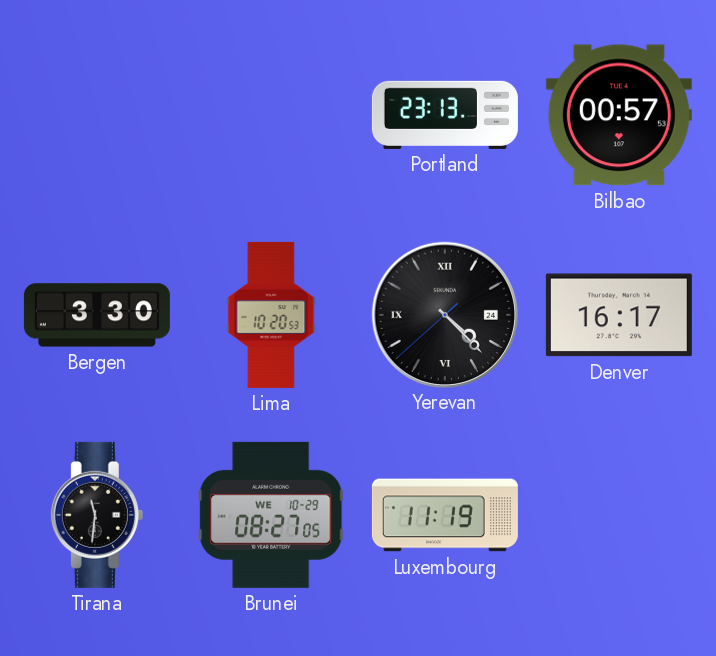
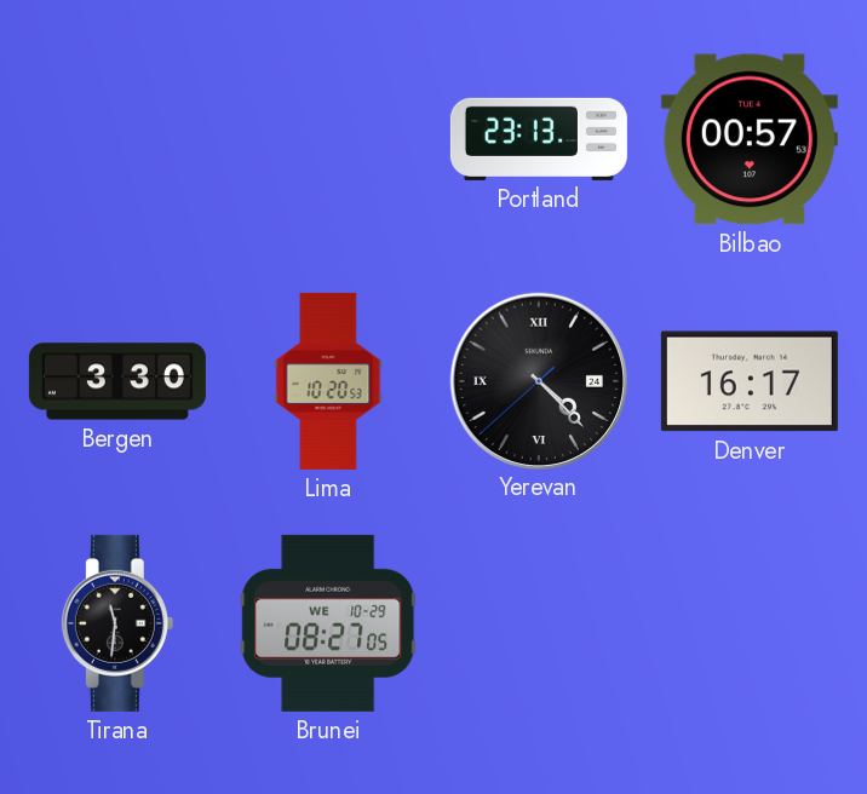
Luxembourg: 11:19 -> none
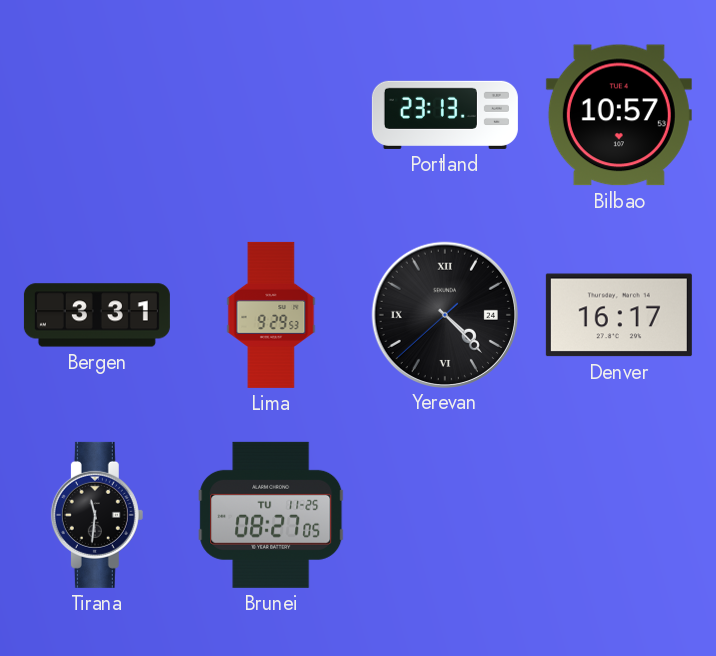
Bilbao: 00:57 -> 10:57
Bergen: 3:30 -> 3:31
Lima: 10:20 -> 9:29
Brunei date: WE 10-29 -> TU 11-25
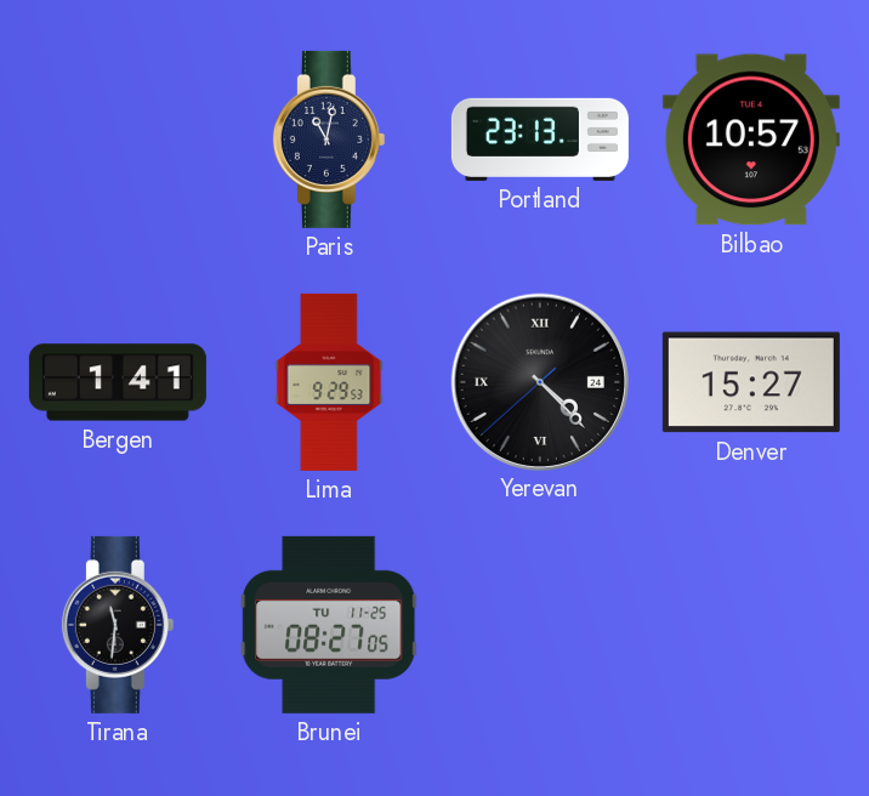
Paris: none -> 11:02
Bergen: 3:31 -> 1:41
Denver: 16:17 -> 15:27
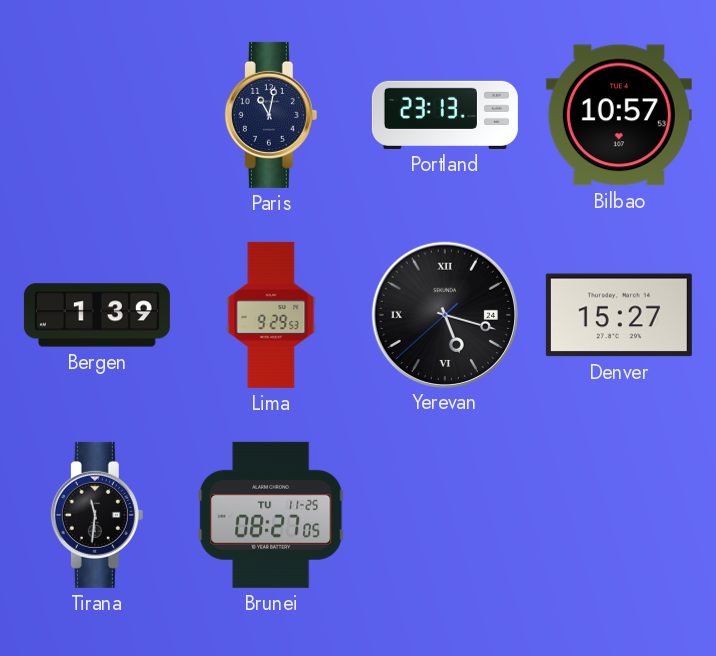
Bergen: 1:41 -> 1:39
Yerevan: 4:22 -> 5:17
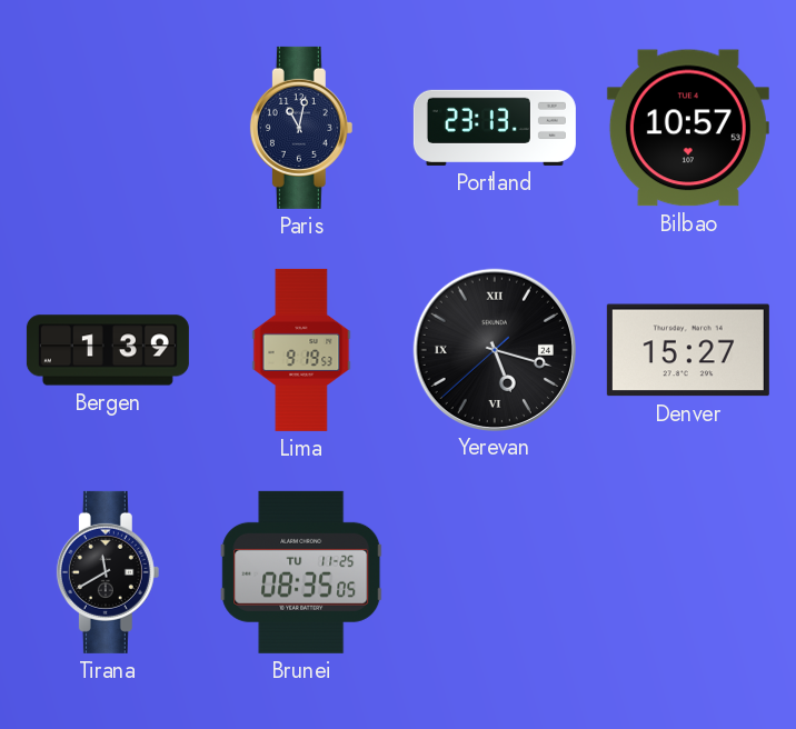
Lima: 9:29 -> 9:19
Tirana: 11:31 -> 11:40
Brunei: 08:27 -> 08:35
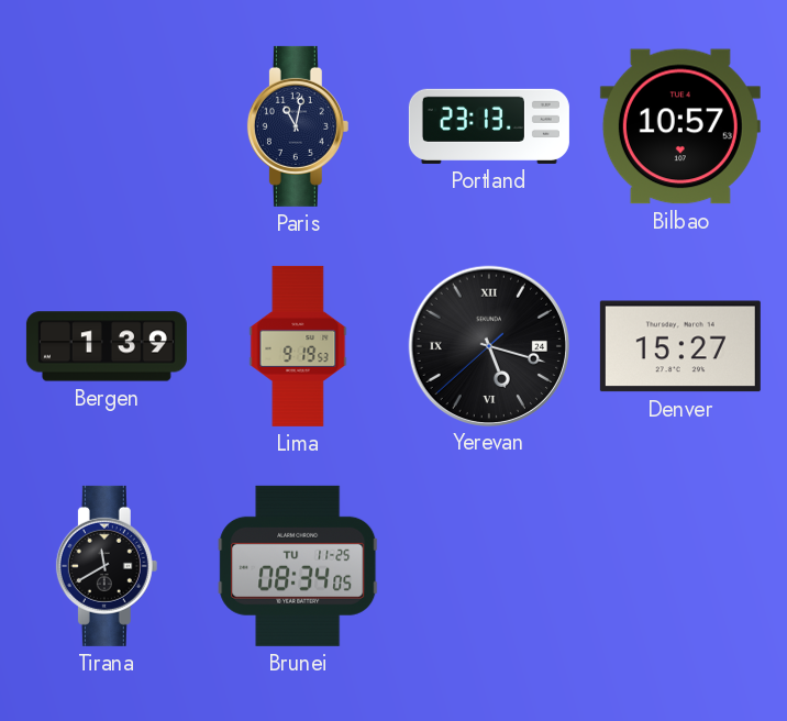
Brunei: 08:35 -> 08:34
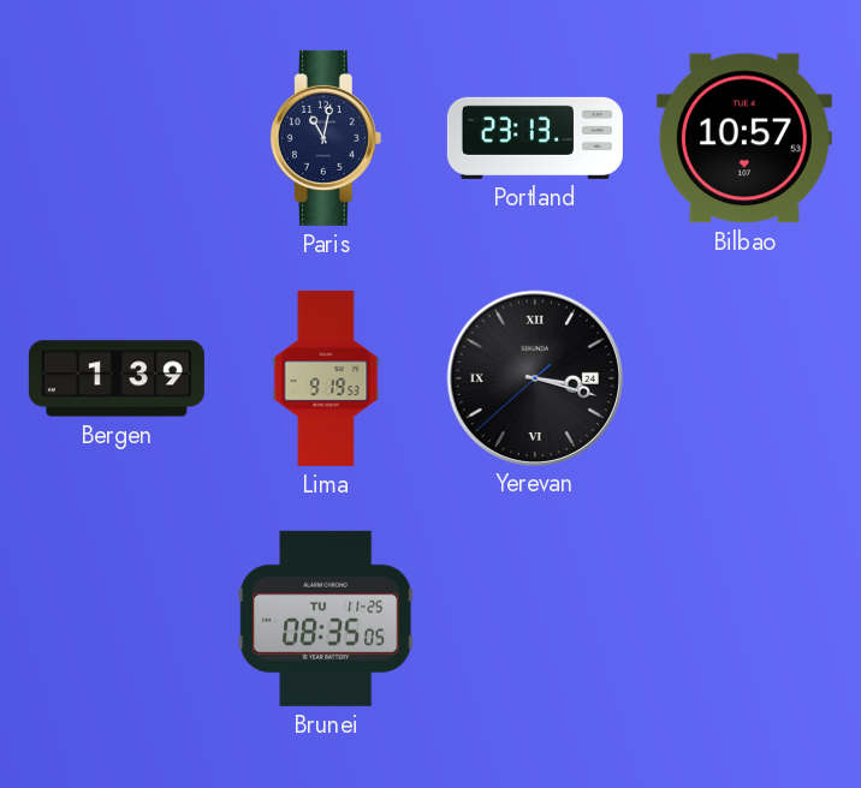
Yerevan: 5:17 -> 3:17
Denver: 15:27 -> none
Tirana: 11:40 -> none
Brunei: 08:34 -> 08:35
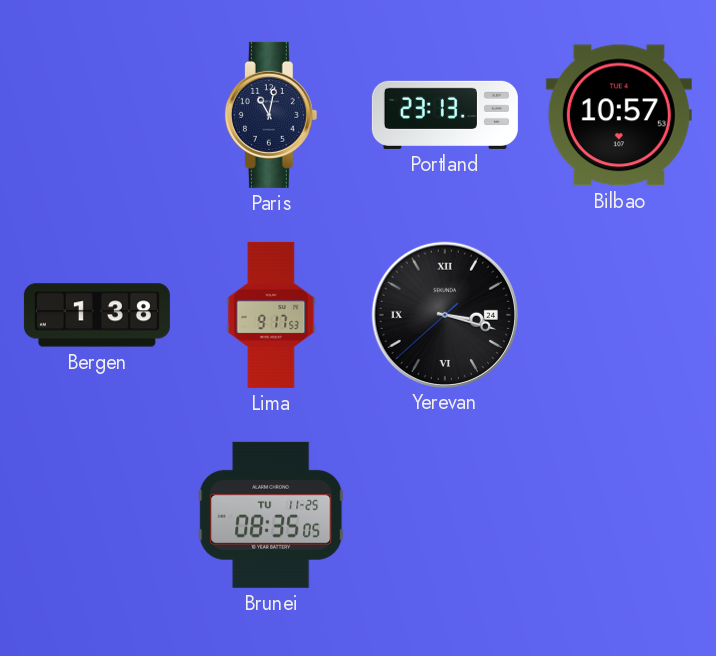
Bergen: 1:39 -> 1:38
Lima: 9:19 -> 9:17
